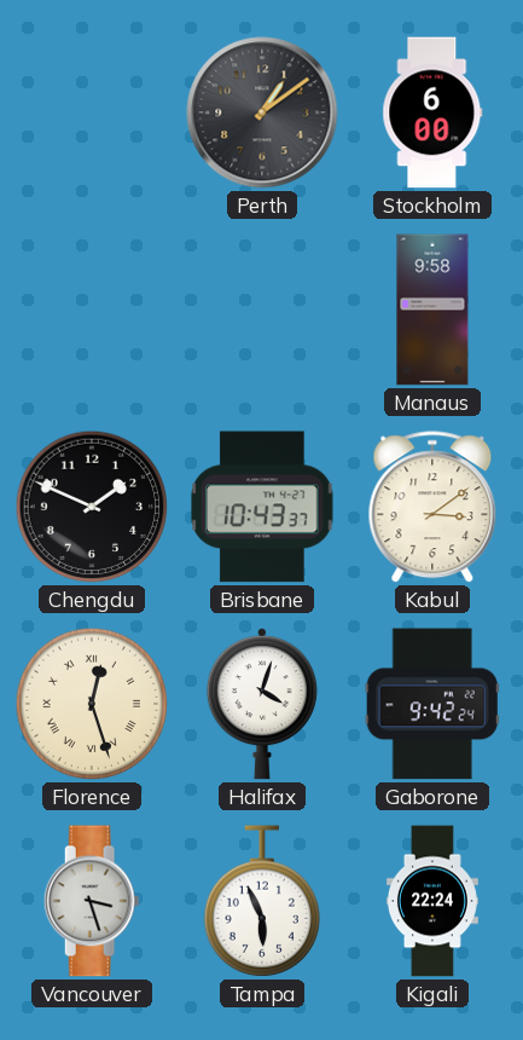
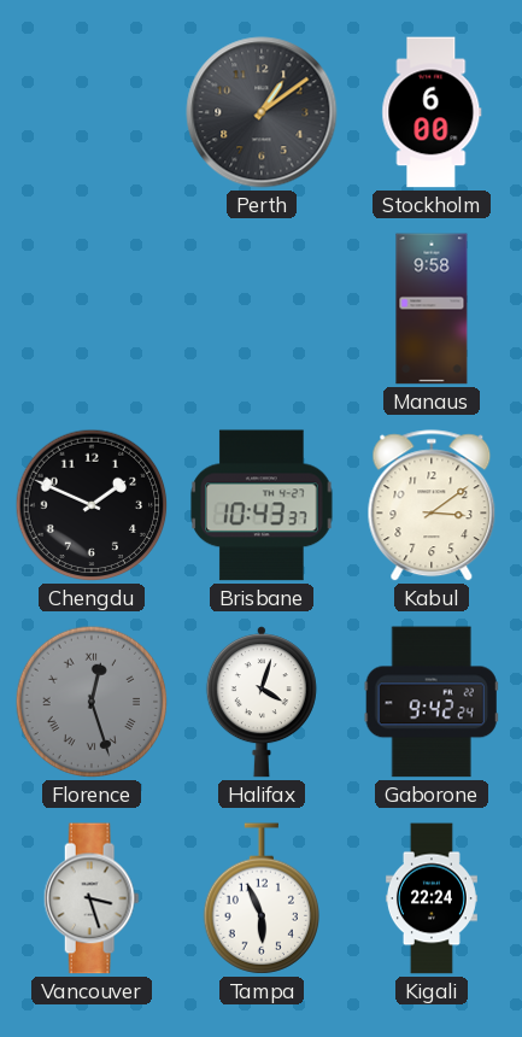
Florence dial: cream -> grey
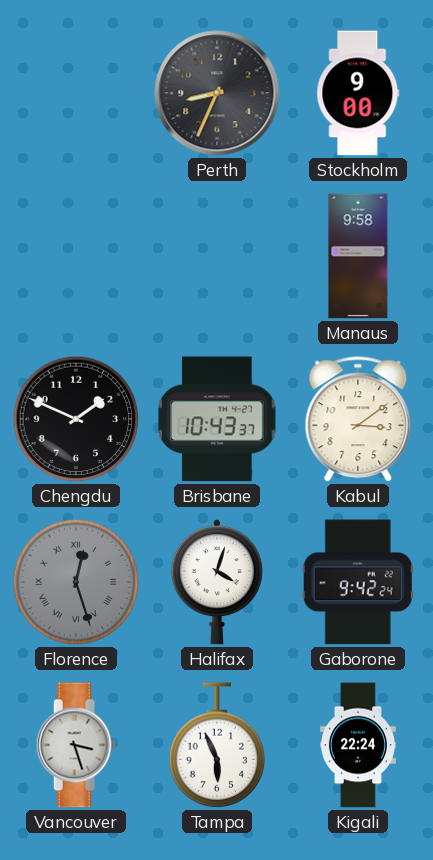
Perth: 1:09 -> 8:34
Stockholm: 6:00 -> 9:00
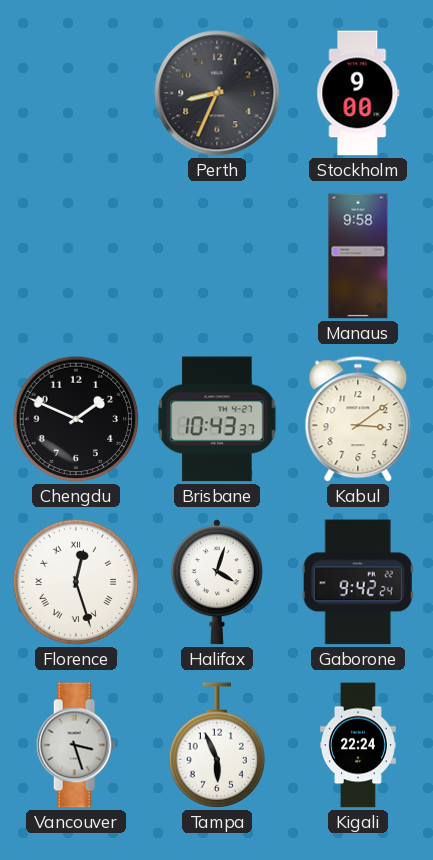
Florence dial: grey -> white
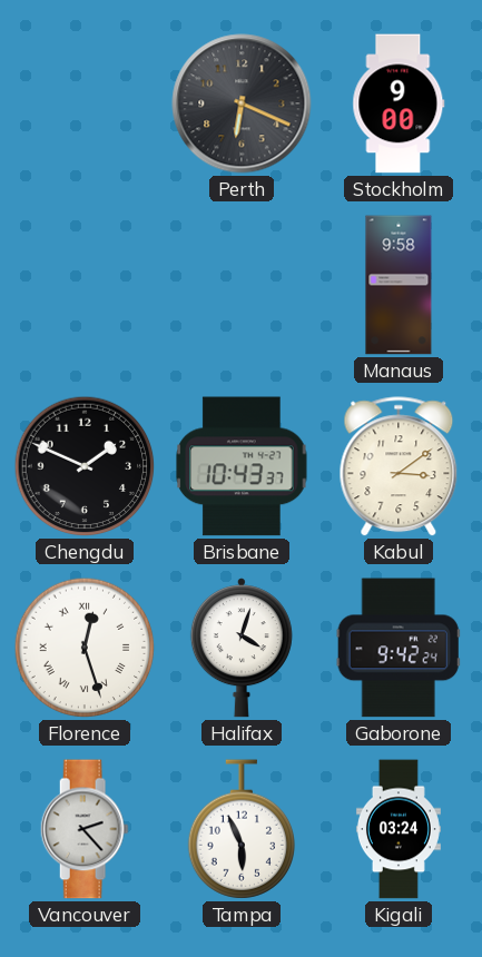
Perth: 8:34 -> 6:19
Vancouver: 3:27 -> 2:23
Kigali: 22:24 -> 03:24
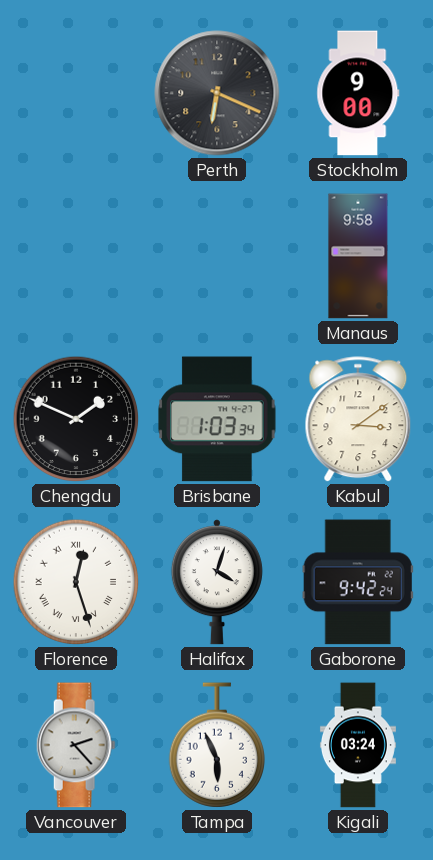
Brisbane: 10:43 -> 1:03
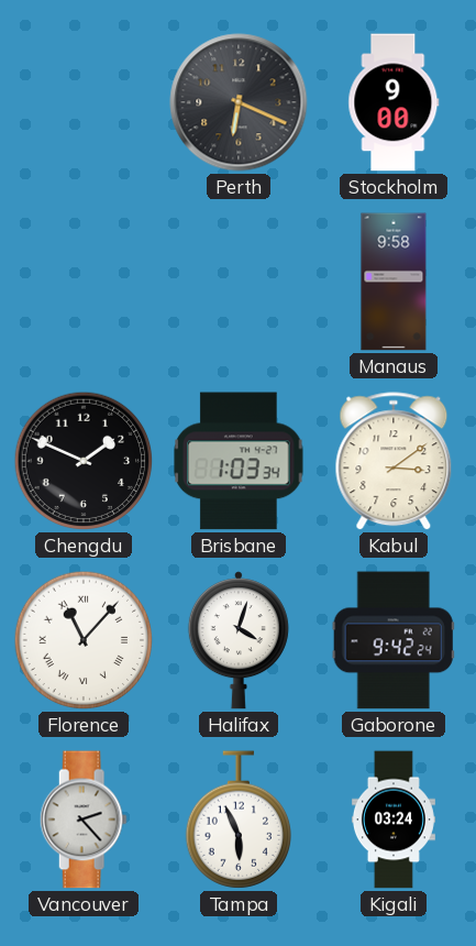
Florence: 12:27 -> 11:07
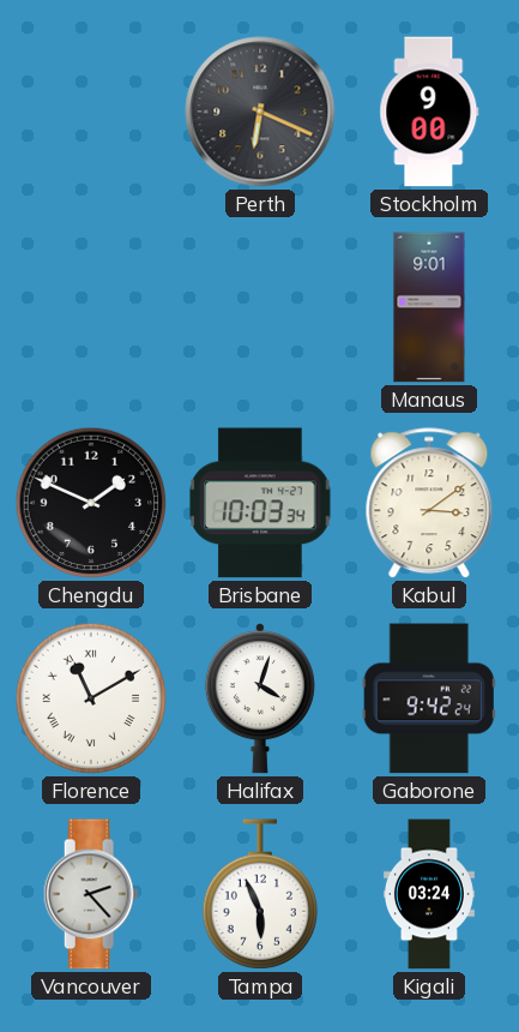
Manaus: 9:58 -> 9:01
Brisbane: 1:03 -> 10:03
Florence: 11:07 -> 11:10
